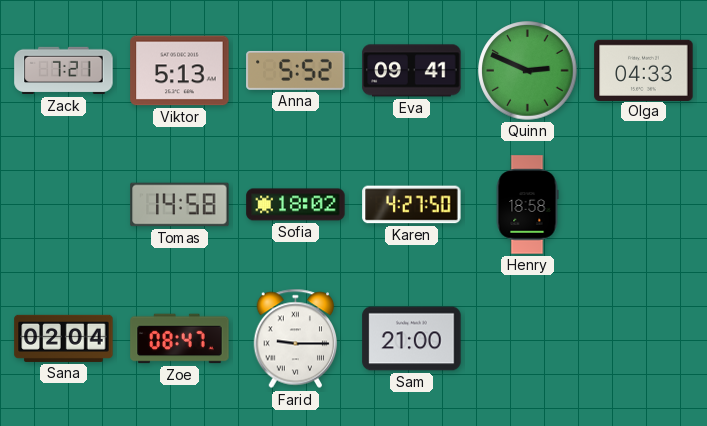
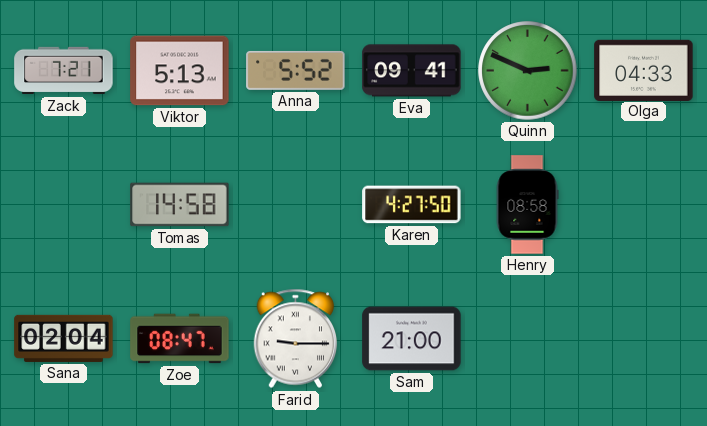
Sofia: 18:02 -> none
Henry: 18:58 -> 08:58
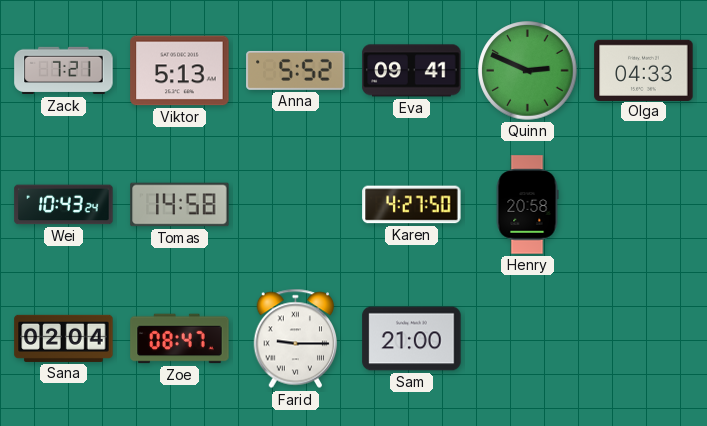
Wei: none -> 10:43
Henry: 08:58 -> 20:58
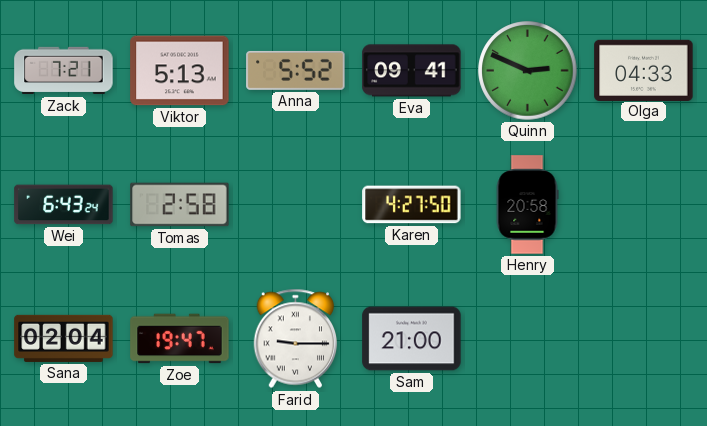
Wei: 10:43 -> 6:43
Tomas: 14:58 -> 2:58
Zoe: 08:47 -> 19:47
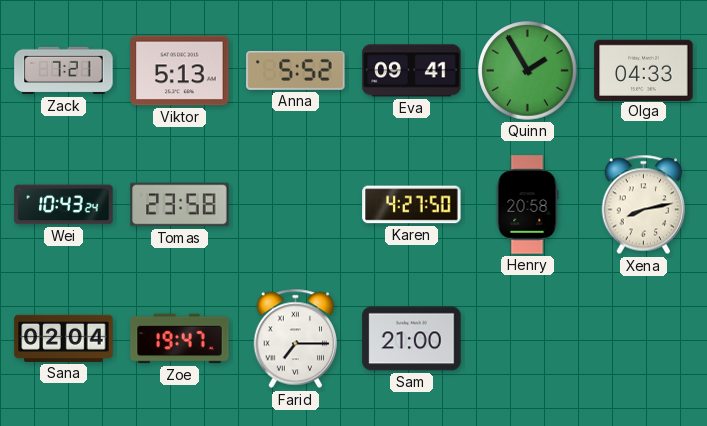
Quinn: 2:49 -> 1:55
Wei: 6:43 -> 10:43
Tomas: 2:58 -> 23:58
Xena: none -> 8:13
Farid: 9:15 -> 7:15
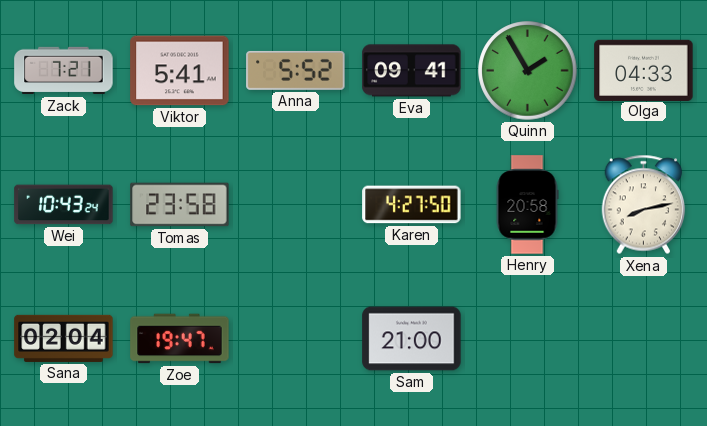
Viktor: 5:13 -> 5:41
Farid: 7:15 -> none
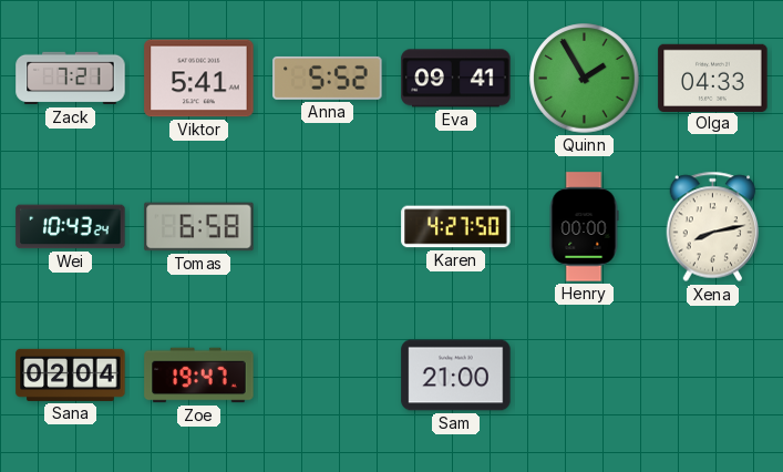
Tomas: 23:58 -> 6:58
Henry: 20:58 -> 00:00
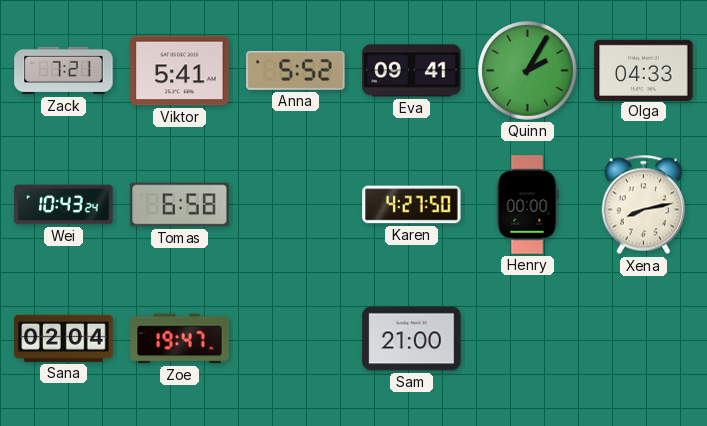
Quinn: 1:55 -> 2:05
